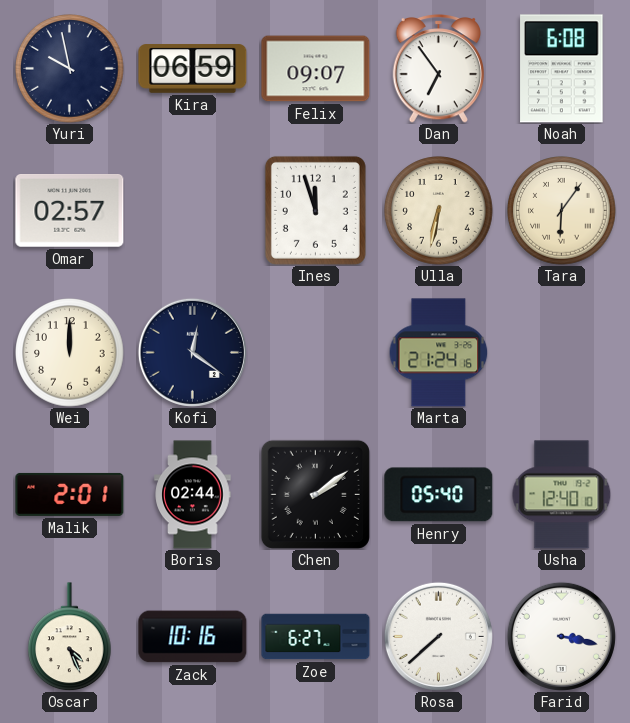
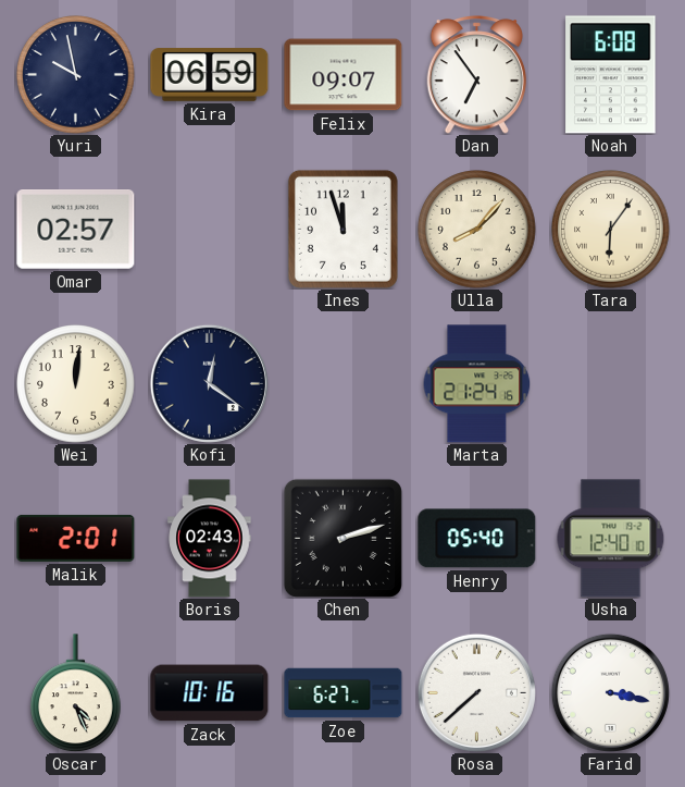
Ulla: 6:32 -> 8:07
Wei: 12:00 -> 12:01
Boris: 02:44 -> 02:43
Chen: 2:09 -> 2:12
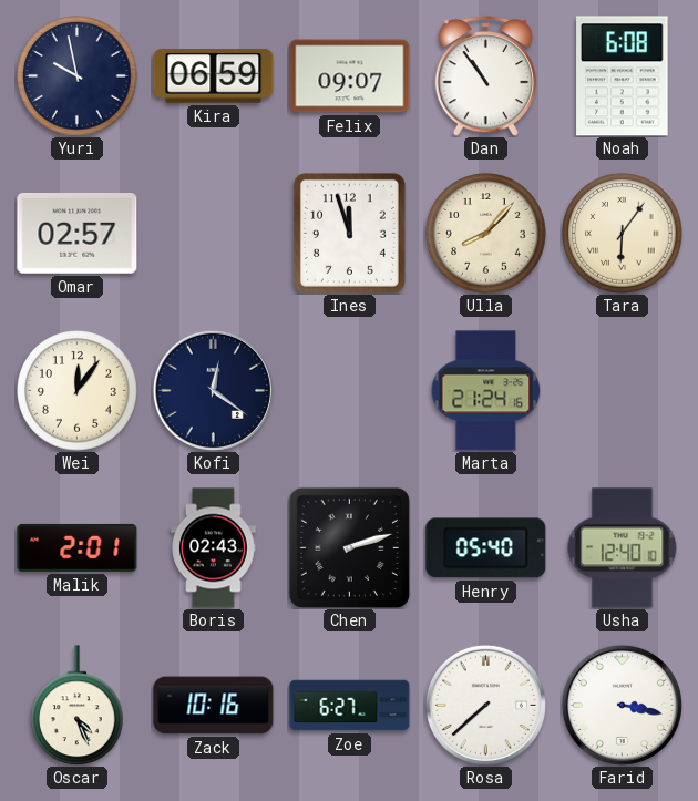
Dan: 6:54 -> 10:54
Wei: 12:01 -> 12:06
